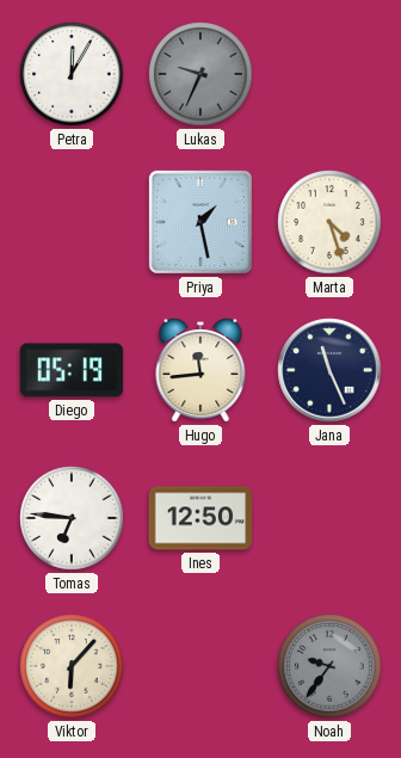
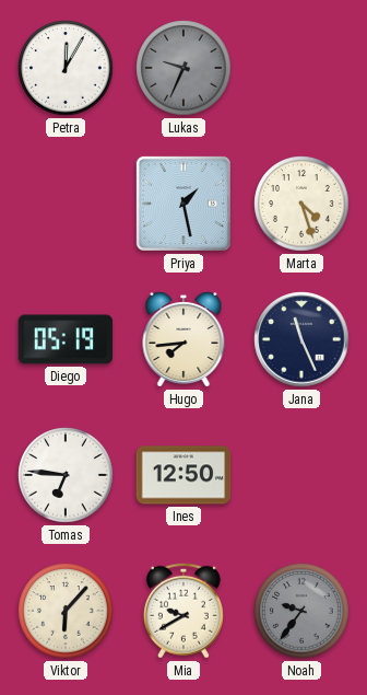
Hugo: 11:44 -> 7:44
Mia: none -> 9:40
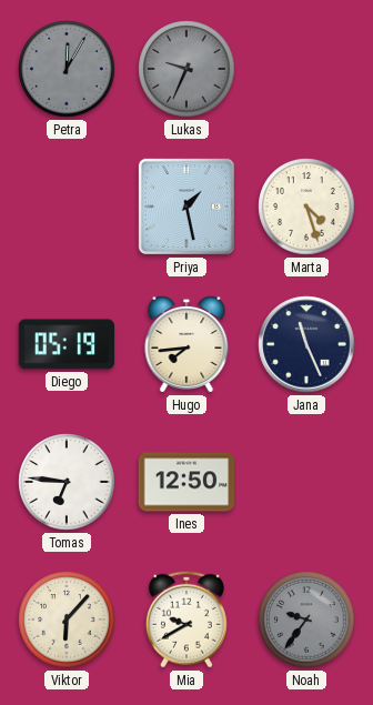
Petra dial: white -> grey
